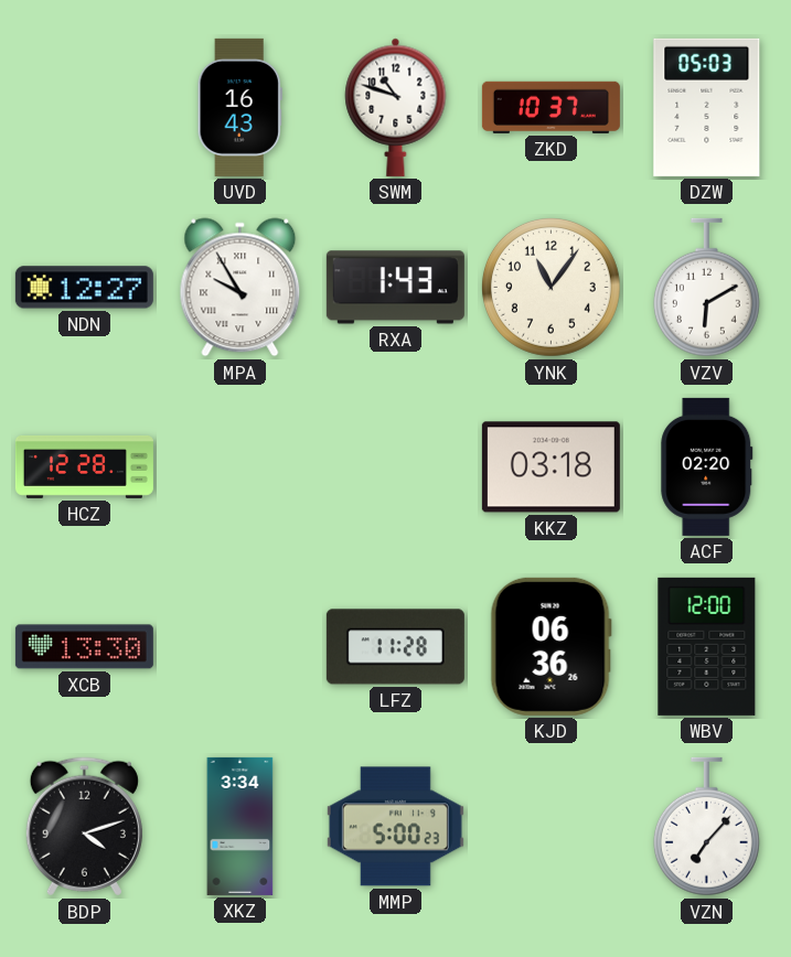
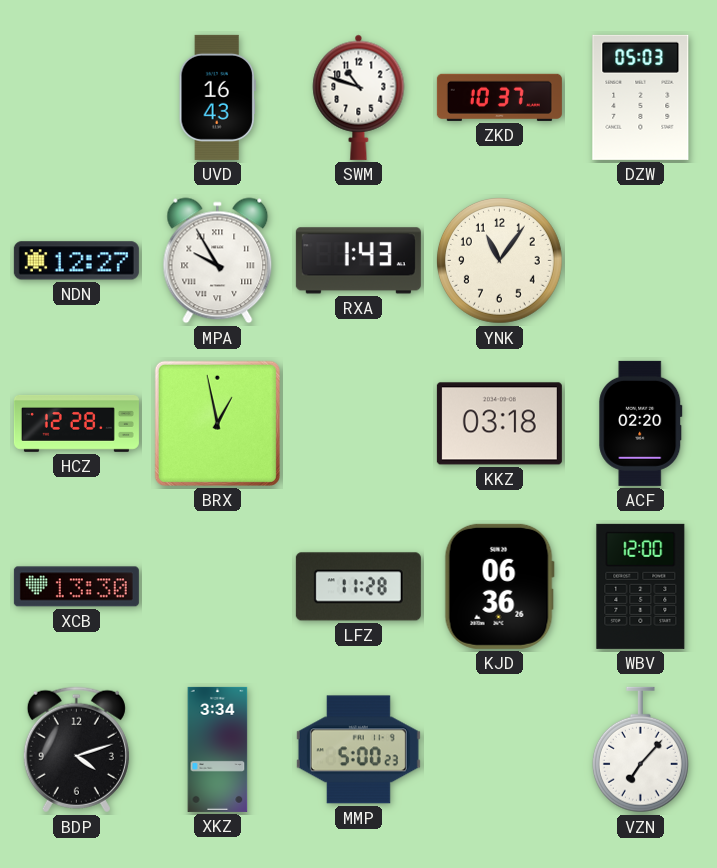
VZV: 6:10 -> none
BRX: none -> 12:58
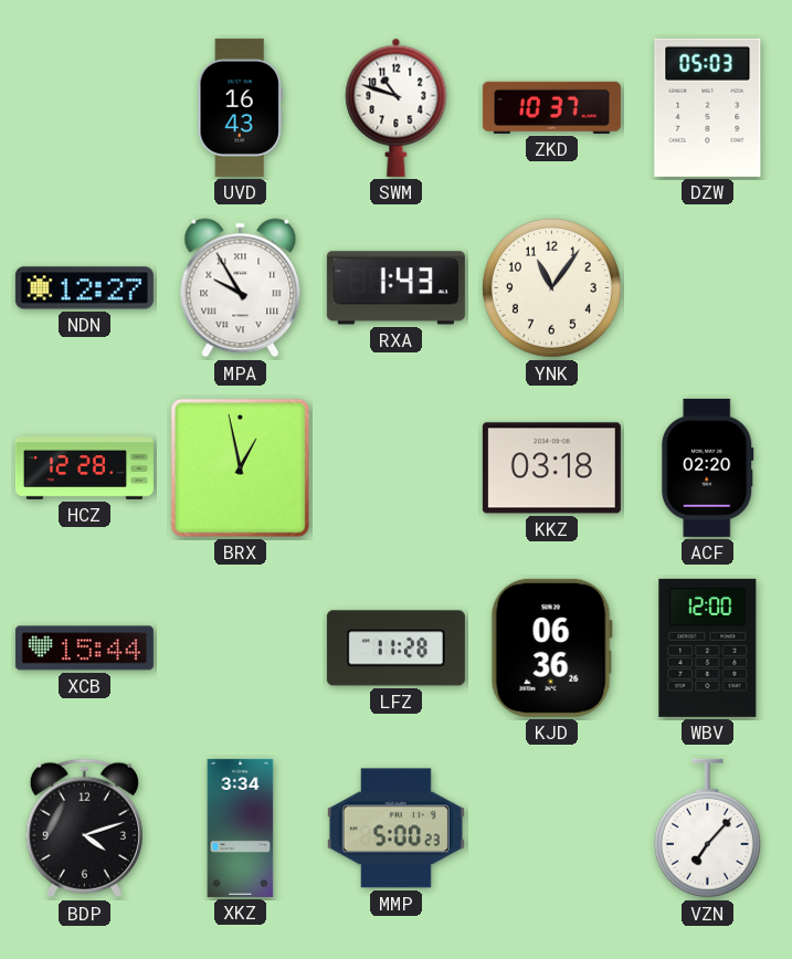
XCB: 13:30 -> 15:44
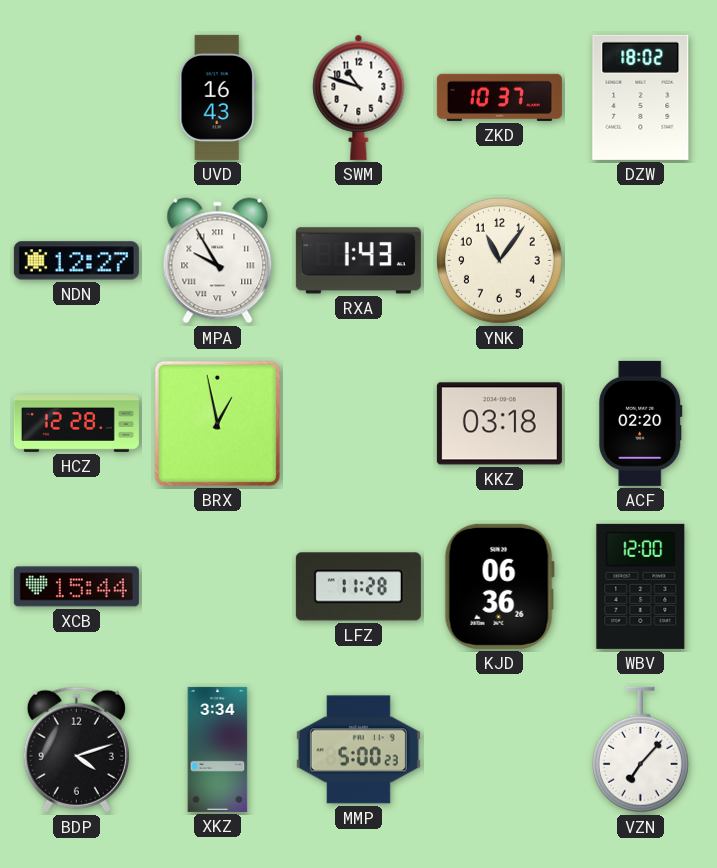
DZW: 05:03 -> 18:02
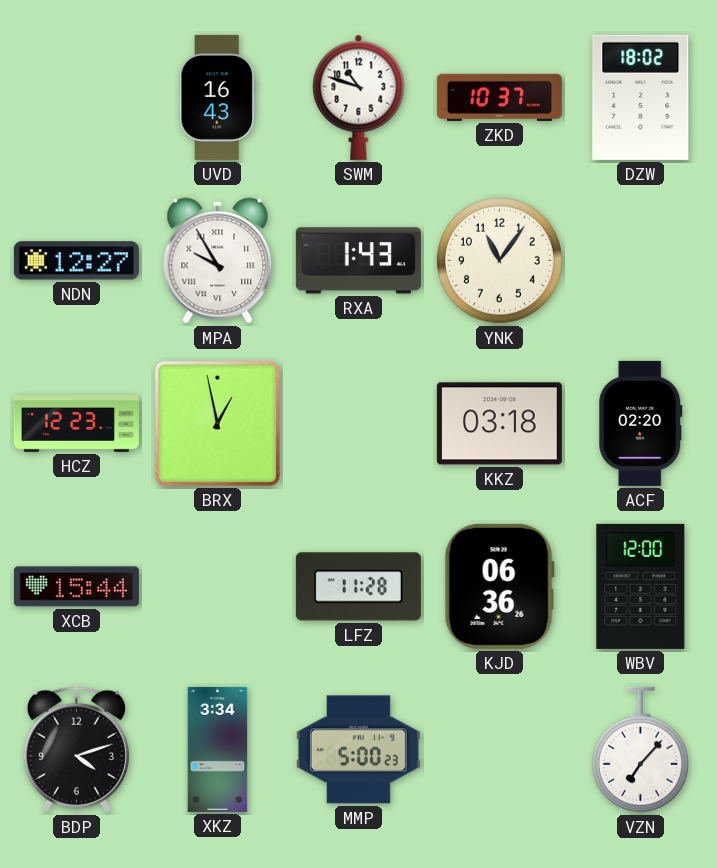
HCZ: 12:28 -> 12:23
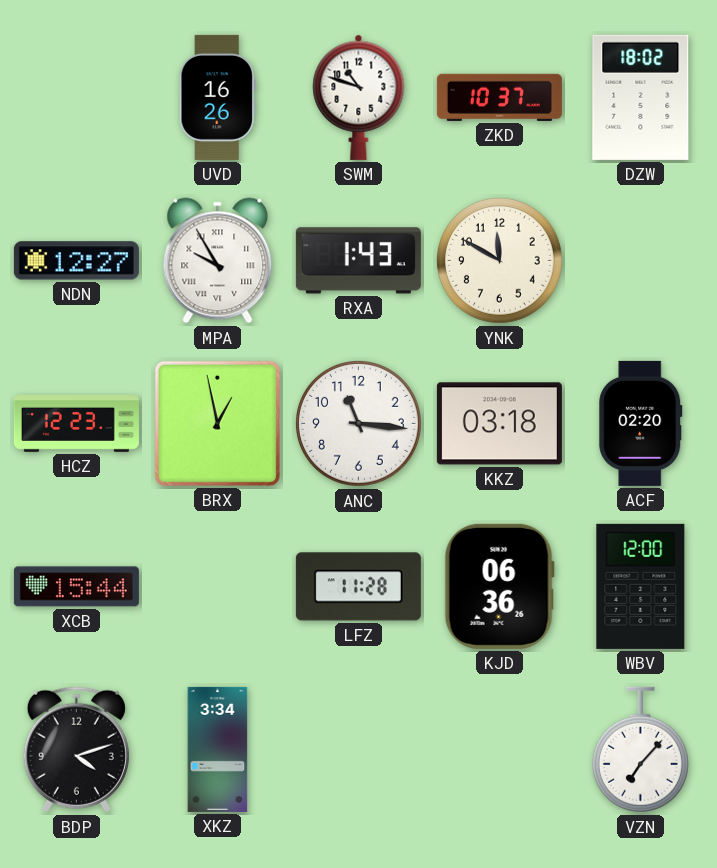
UVD: 16:43 -> 16:26
YNK: 11:06 -> 11:50
ANC: none -> 11:16
MMP: 5:00 -> none
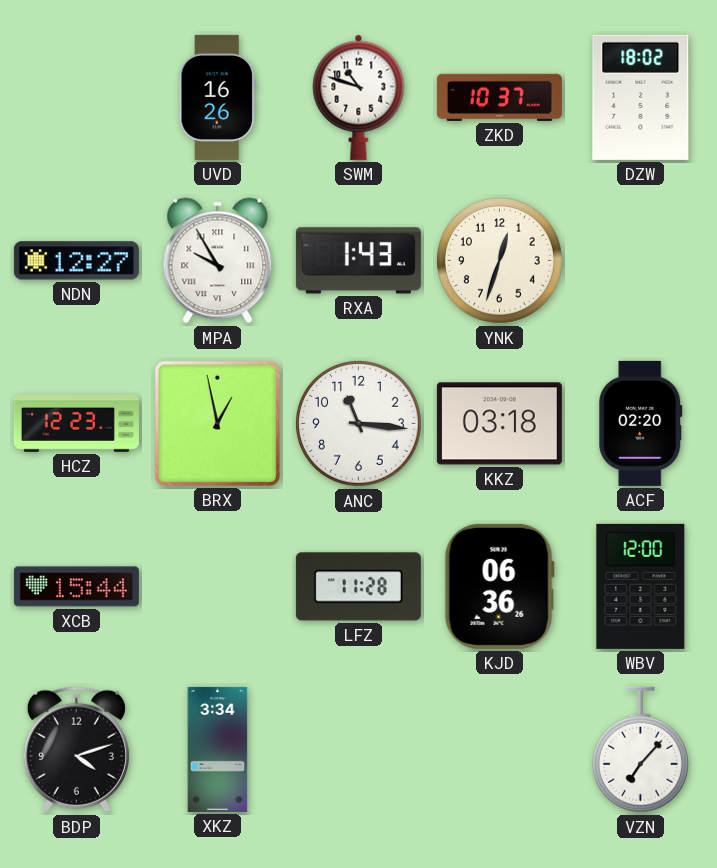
YNK: 11:50 -> 12:33
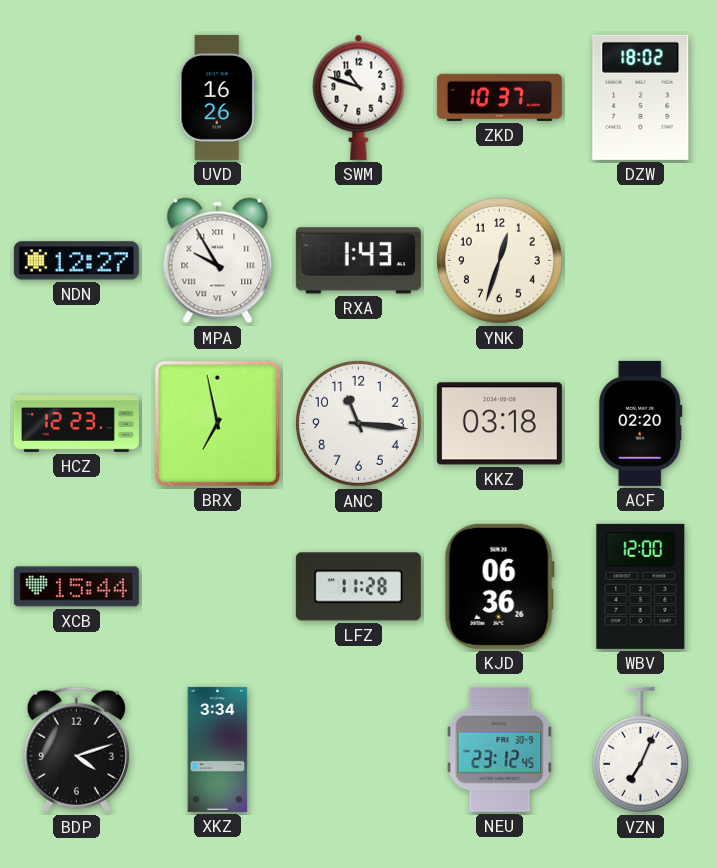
BRX: 12:58 -> 6:58
NEU: none -> 23:12
VZN: 7:07 -> 7:04
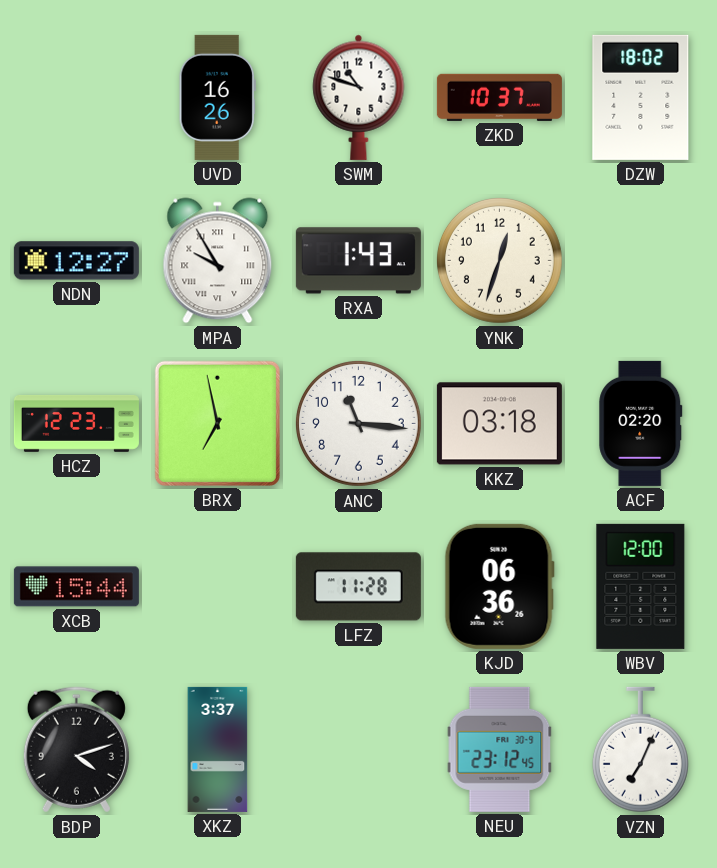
XKZ: 3:34 -> 3:37
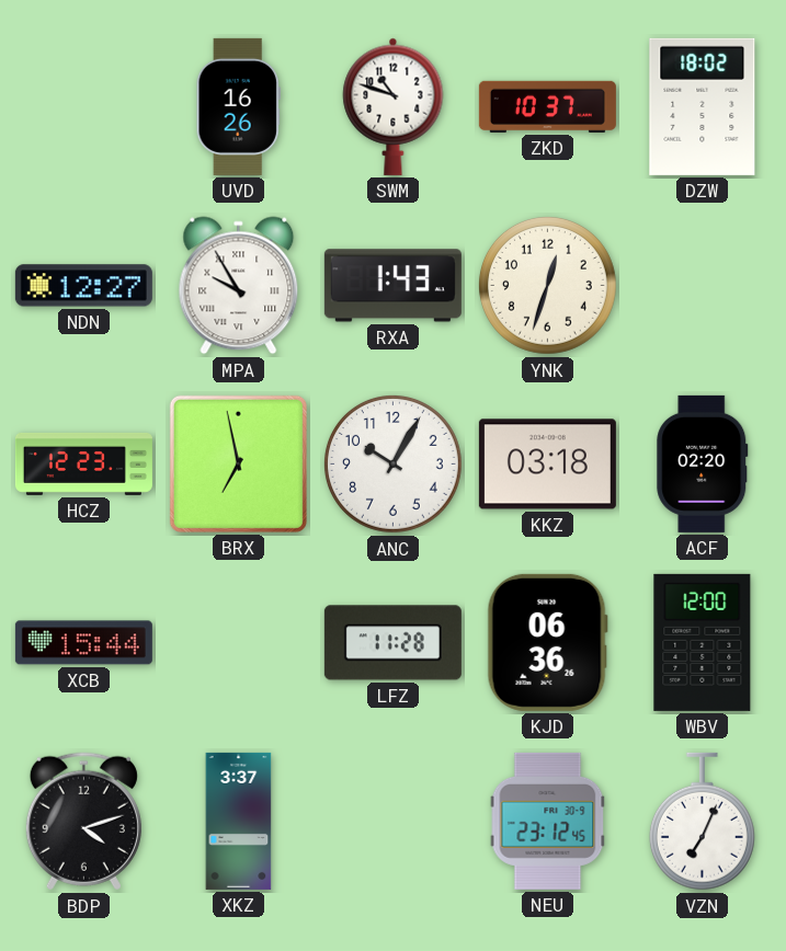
ANC: 11:16 -> 10:05
